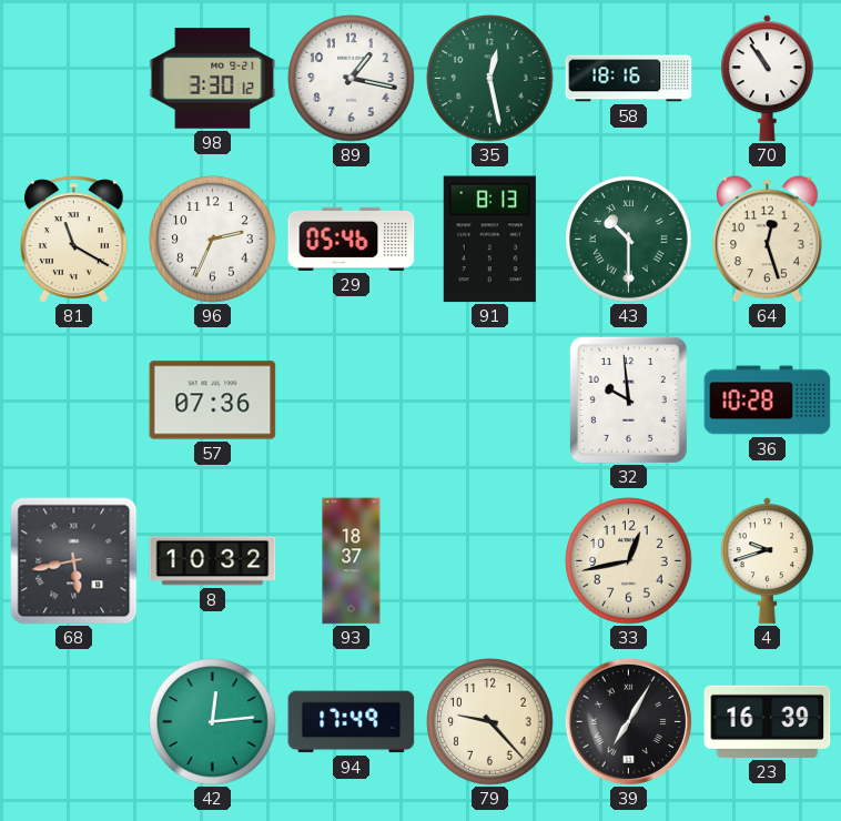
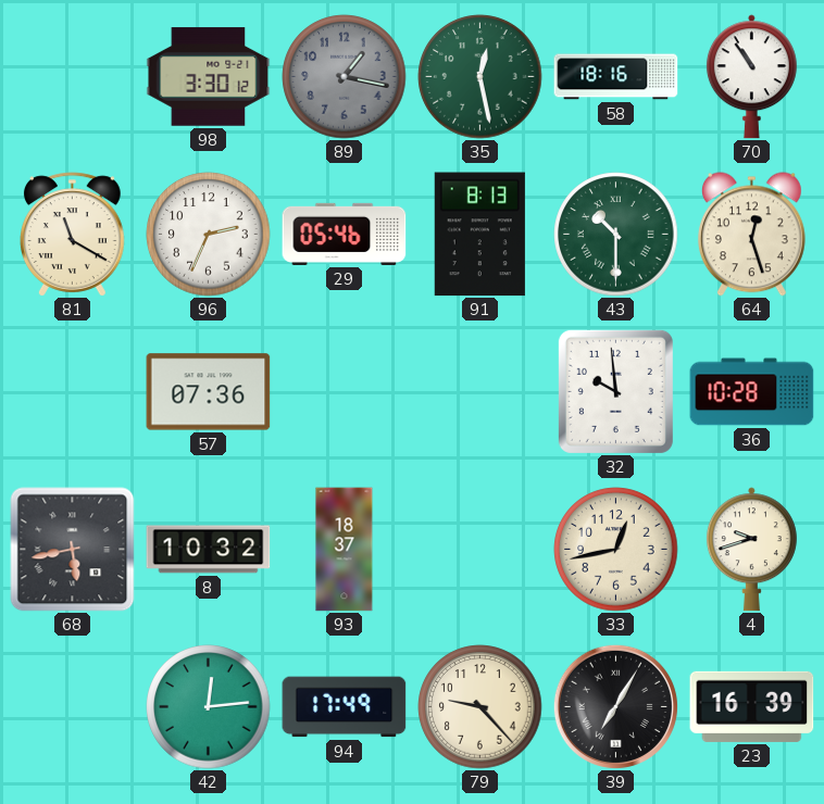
89 dial: white -> grey
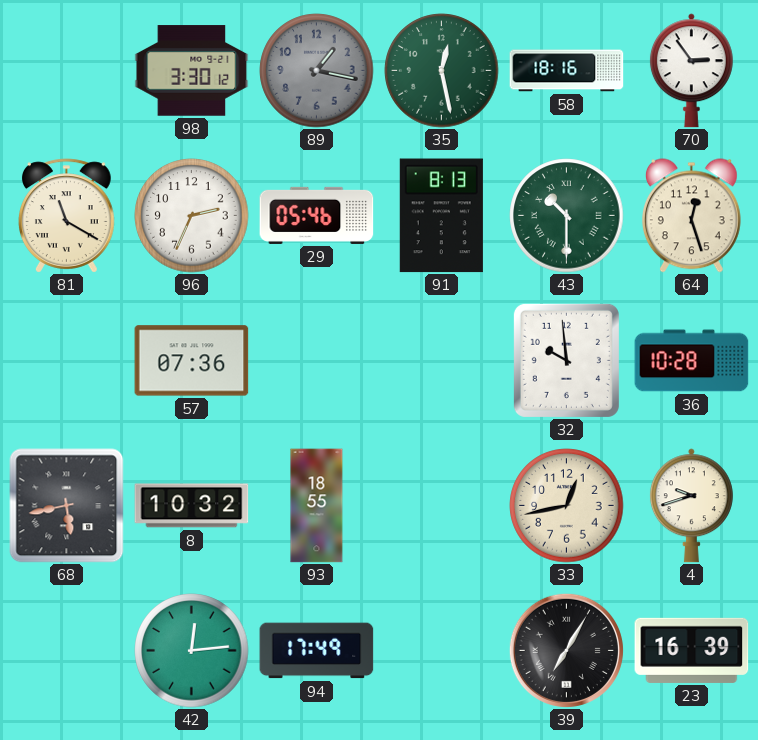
70: 10:54 -> 2:54
93: 18:37 -> 18:55
79: 9:23 -> none
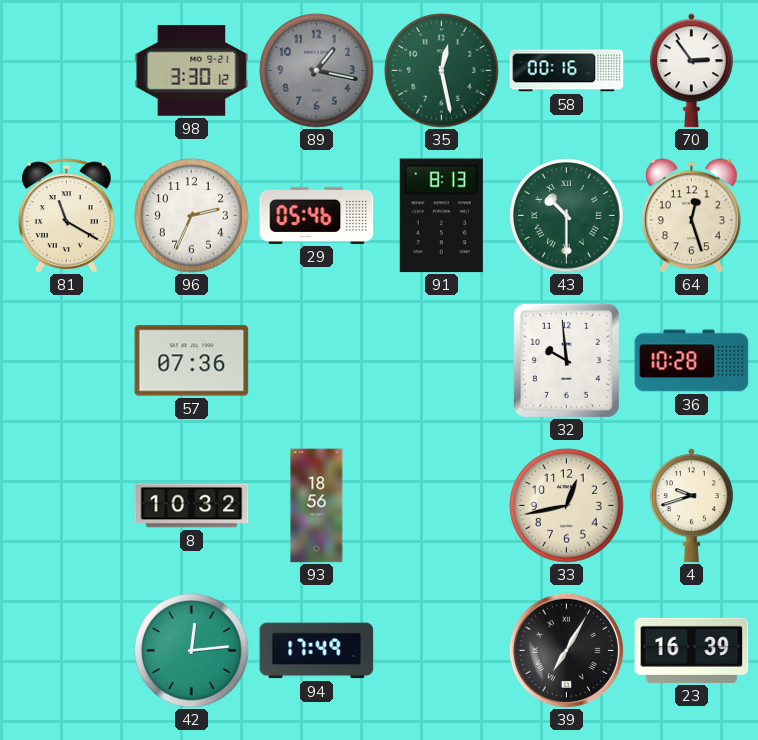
58: 18:16 -> 00:16
68: 5:43 -> none
93: 18:55 -> 18:56
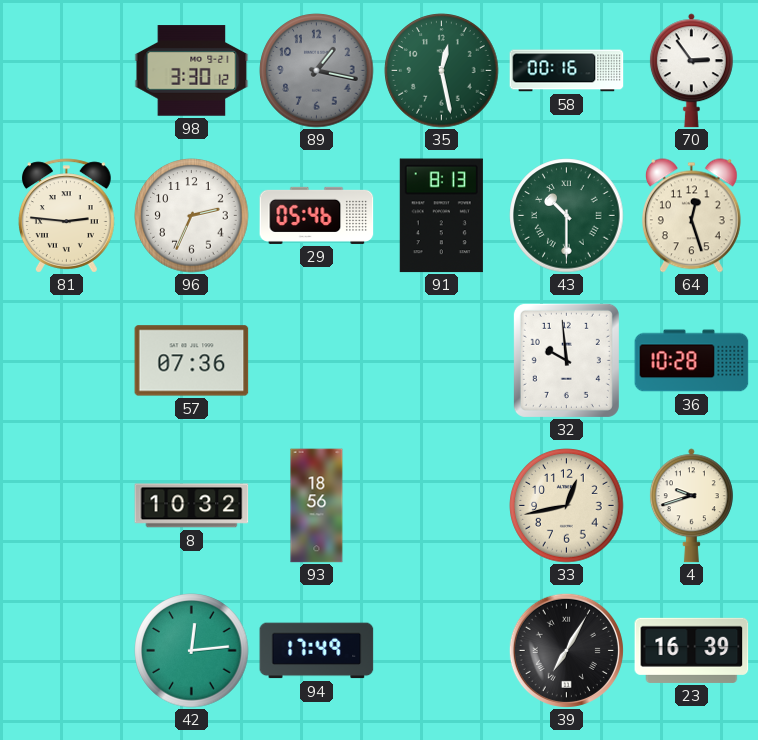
81: 11:20 -> 2:46
